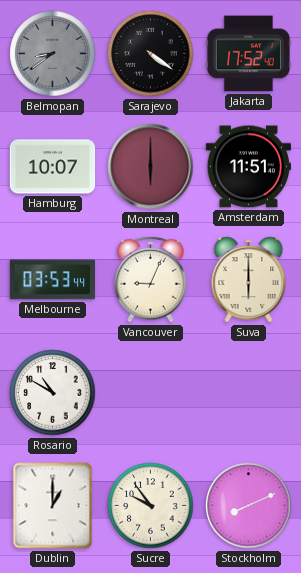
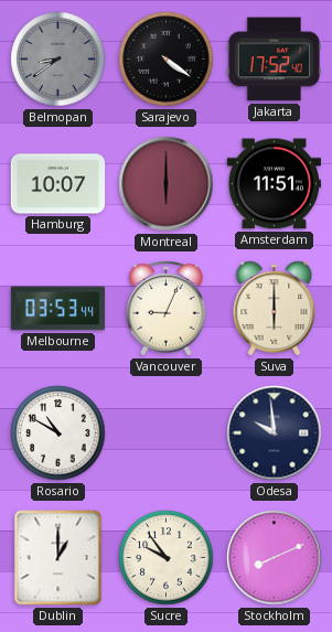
Odesa: none -> 9:59
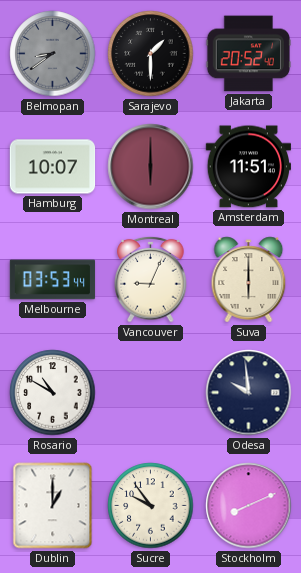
Sarajevo: 4:21 -> 1:30
Jakarta: 17:52 -> 20:52
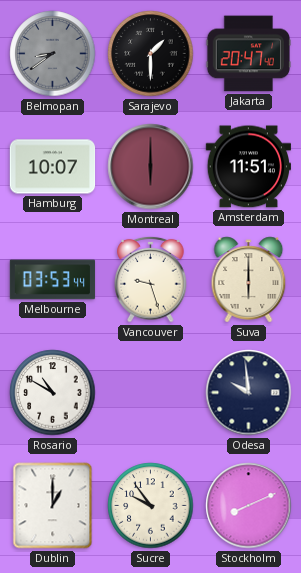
Jakarta: 20:52 -> 20:47
Vancouver: 9:04 -> 9:27
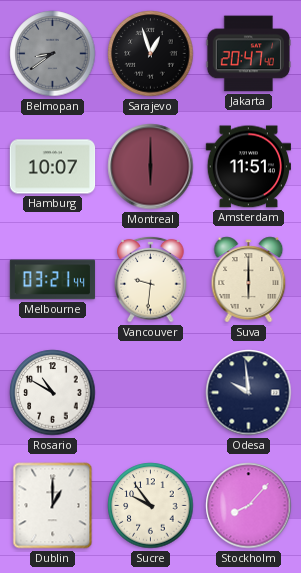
Sarajevo: 1:30 -> 12:57
Melbourne: 03:53 -> 03:21
Vancouver: 9:27 -> 9:31
Stockholm: 8:11 -> 8:07
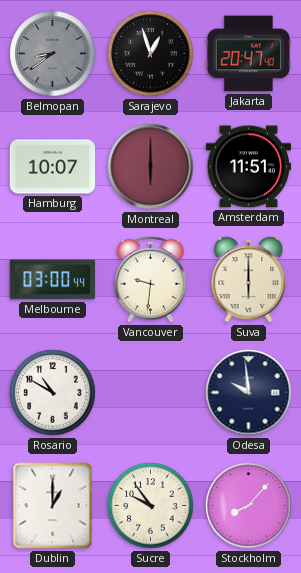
Melbourne: 03:21 -> 03:00
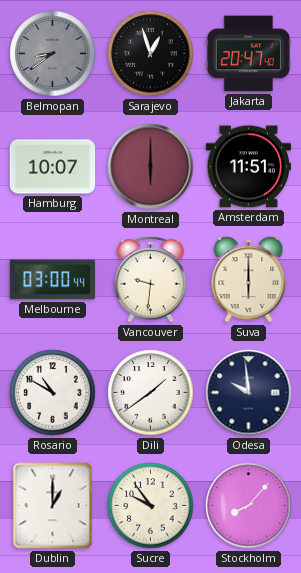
Dili: none -> 1:39
